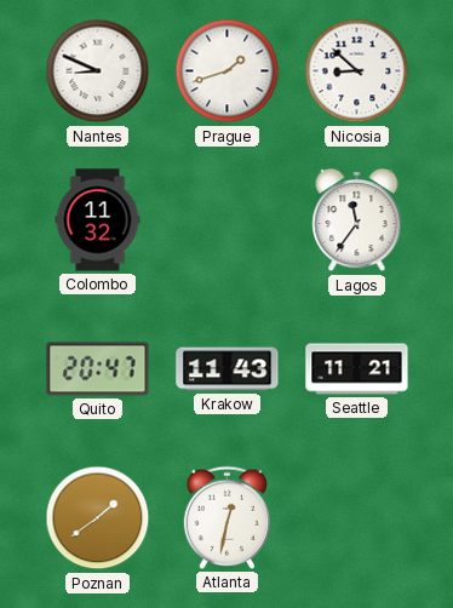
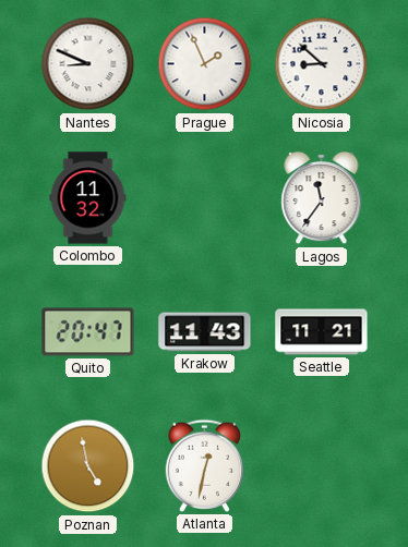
Prague: 1:42 -> 1:56
Poznan: 1:39 -> 4:58
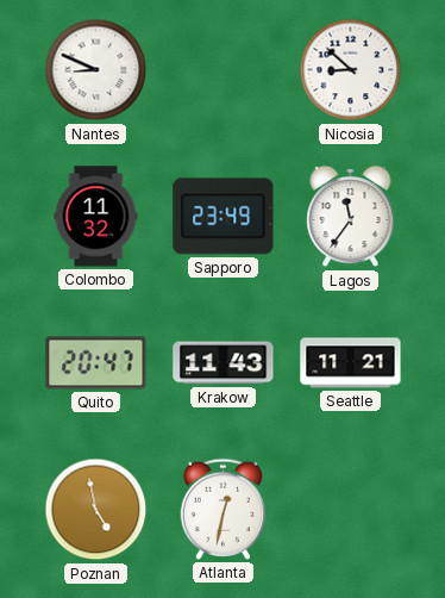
Prague: 1:56 -> none
Sapporo: none -> 23:49
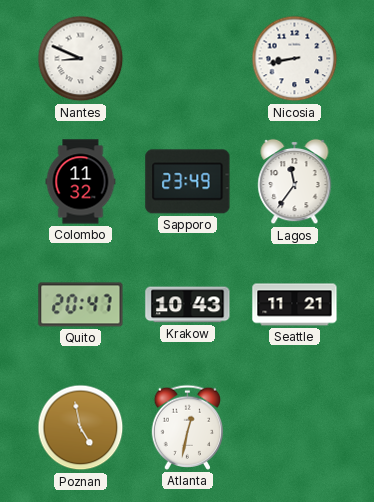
Nicosia: 8:52 -> 8:43
Krakow: 11:43 -> 10:43
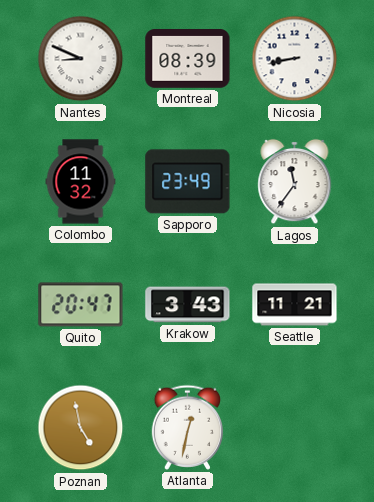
Montreal: none -> 08:39
Krakow: 10:43 -> 3:43
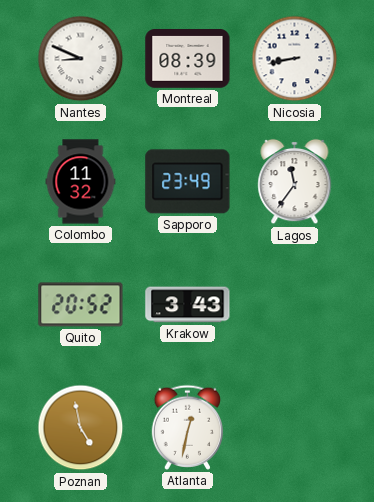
Quito: 20:47 -> 20:52
Seattle: 11:21 -> none
